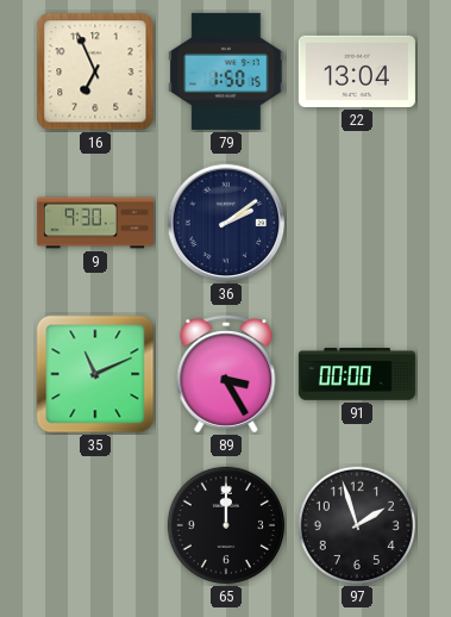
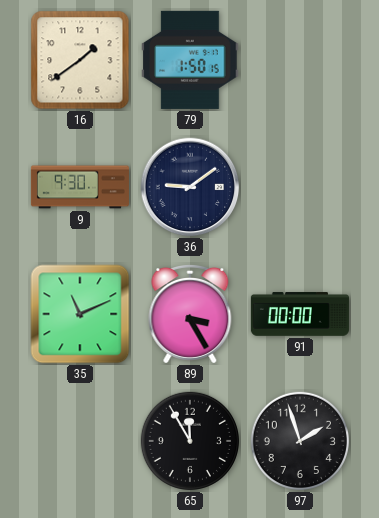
16: 6:56 -> 1:39
22: 13:04 -> none
36: 2:09 -> 9:09
65: 12:00 -> 11:55
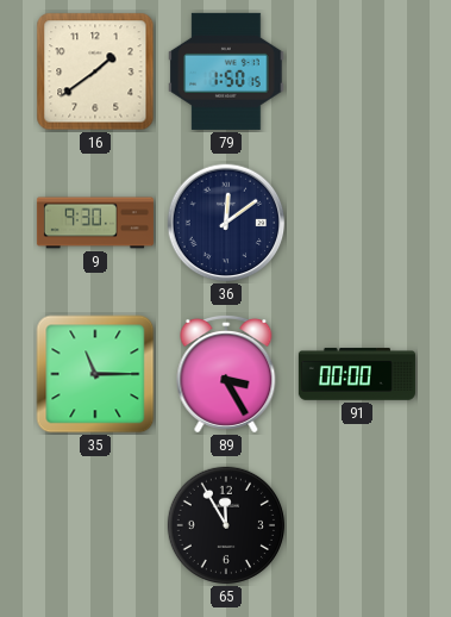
36: 9:09 -> 12:09
35: 11:11 -> 11:15
97: 1:57 -> none
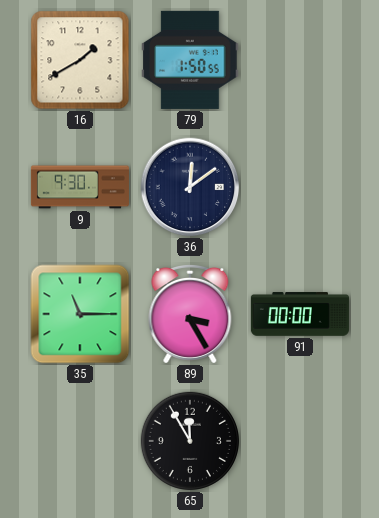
16: 1:39 -> 1:40
79: 1:50:15 -> 1:50:55
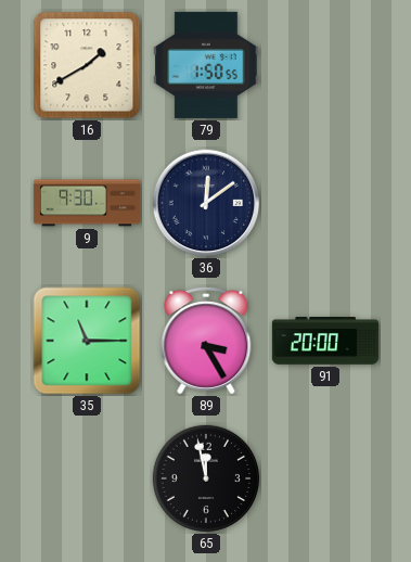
91: 00:00 -> 20:00
65: 11:55 -> 11:58
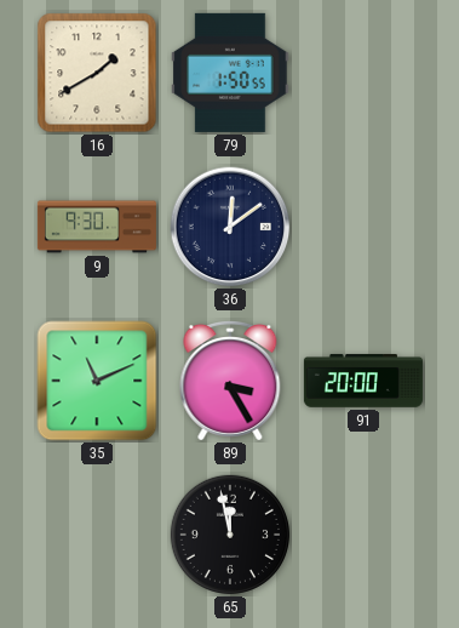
35: 11:15 -> 11:11
